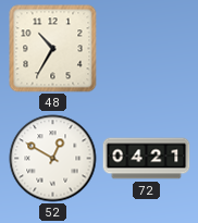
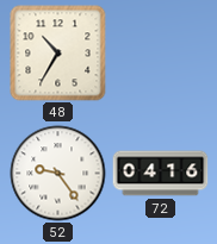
52: 12:50 -> 9:24
72: 04:21 -> 04:16
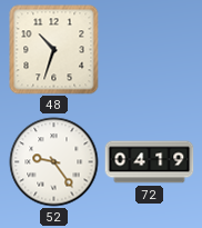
48: 10:35 -> 10:33
72: 04:16 -> 04:19
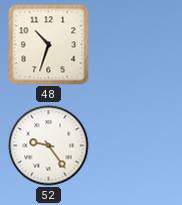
72: 04:19 -> none
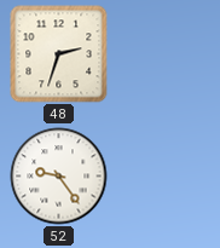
48: 10:33 -> 2:33
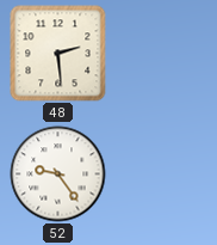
48: 2:33 -> 2:29
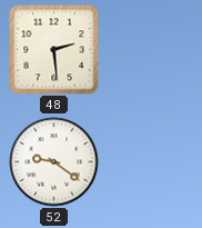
52: 9:24 -> 9:21
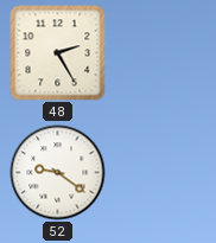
48: 2:29 -> 2:25
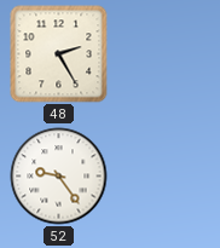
52: 9:21 -> 9:24
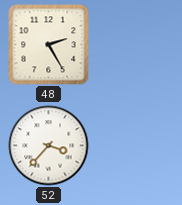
52: 9:24 -> 3:37
